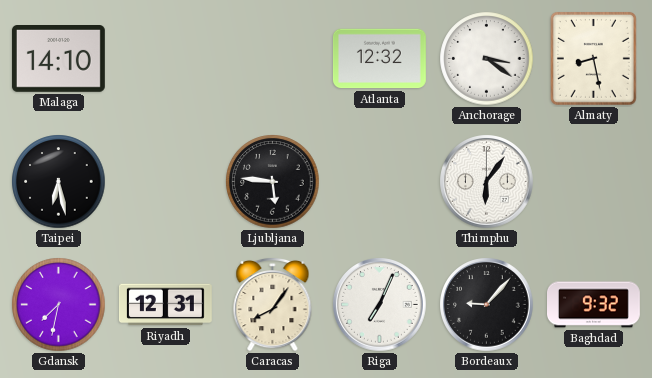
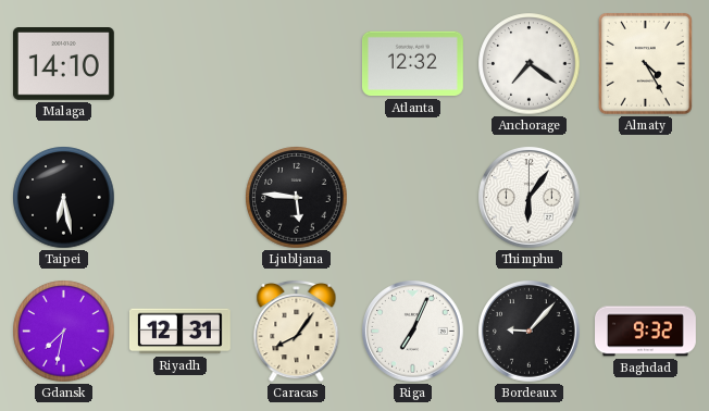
Anchorage: 3:21 -> 7:21
Almaty: 8:28 -> 4:25
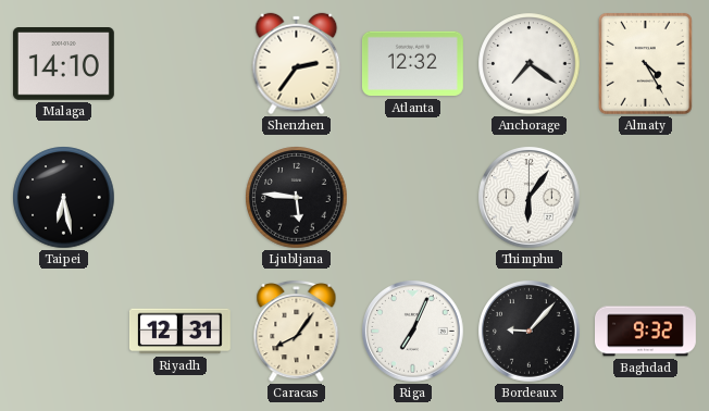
Shenzhen: none -> 2:36
Gdansk: 7:32 -> none
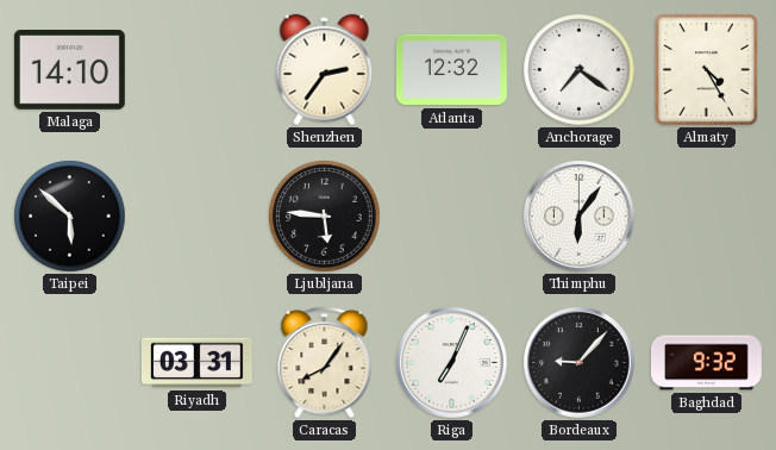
Taipei: 6:28 -> 5:52
Riyadh: 12:31 -> 03:31
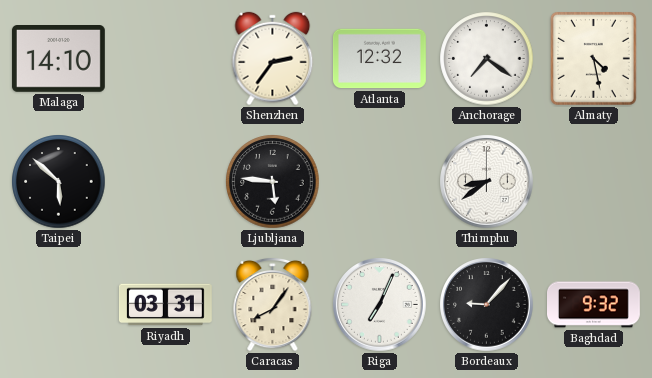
Almaty: 4:25 -> 4:28
Thimphu: 6:06 -> 8:39
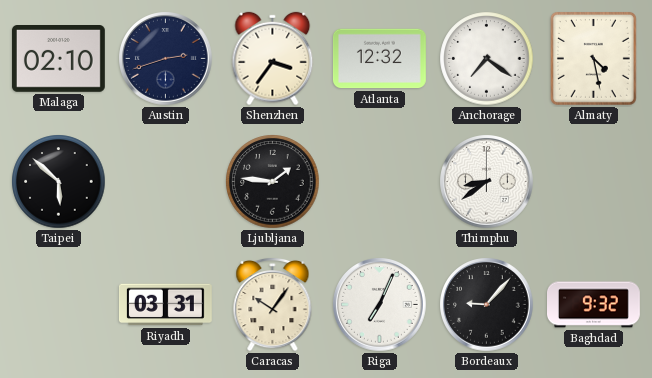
Malaga: 14:10 -> 02:10
Austin: none -> 2:42
Shenzhen: 2:36 -> 3:36
Ljubljana: 5:46 -> 1:46
Caracas: 8:06 -> 10:06
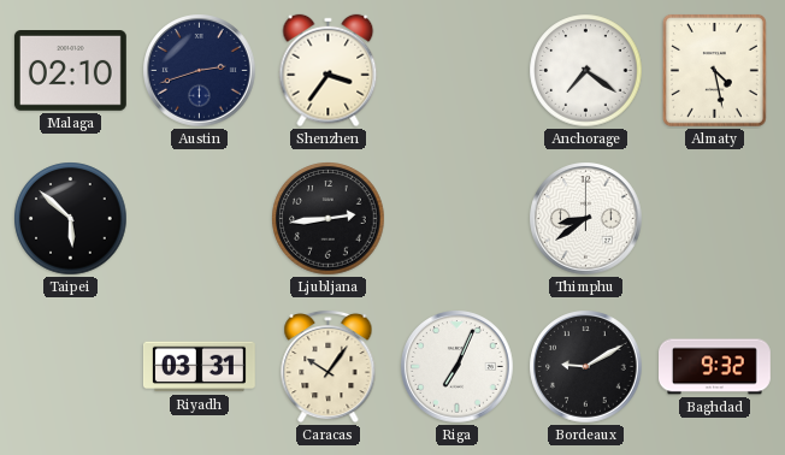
Atlanta: 12:32 -> none
Ljubljana: 1:46 -> 2:44
Bordeaux: 9:07 -> 9:10
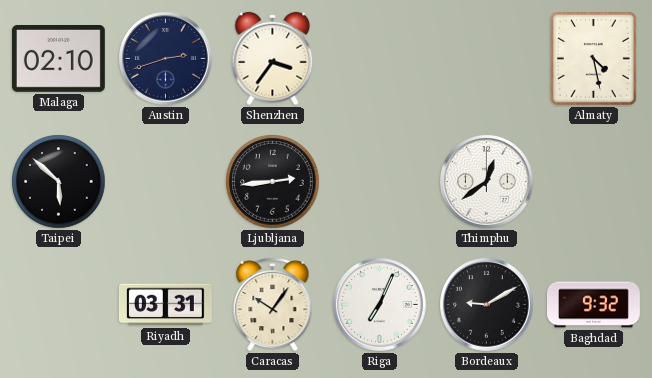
Anchorage: 7:21 -> none
Thimphu: 8:39 -> 12:39
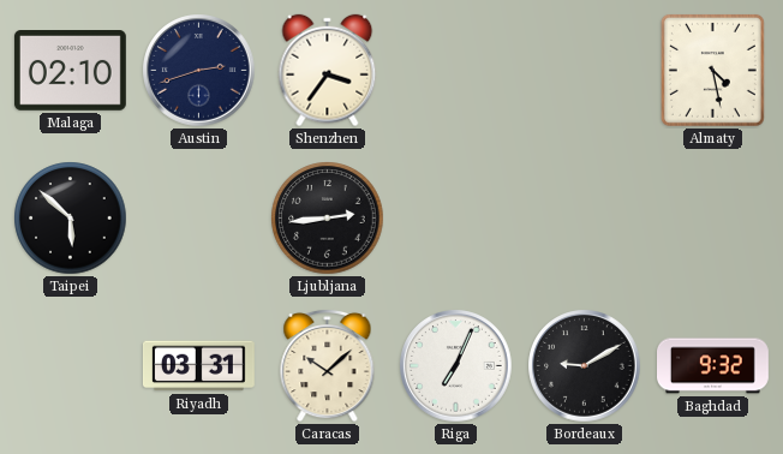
Thimphu: 12:39 -> none
Caracas: 10:06 -> 10:08
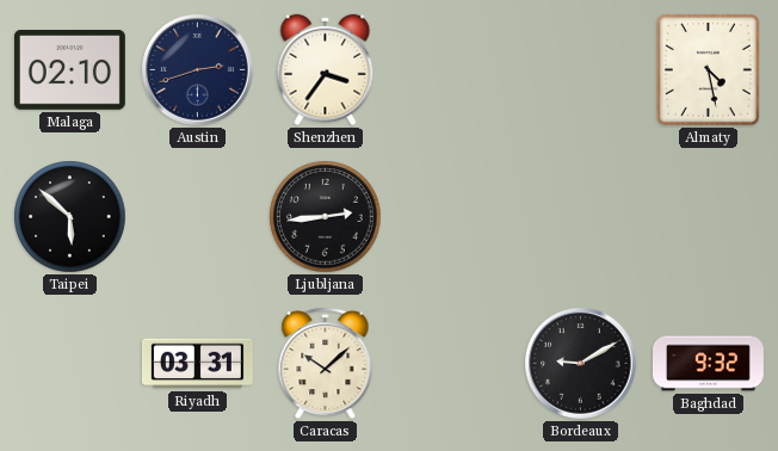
Riga: 7:04 -> none
